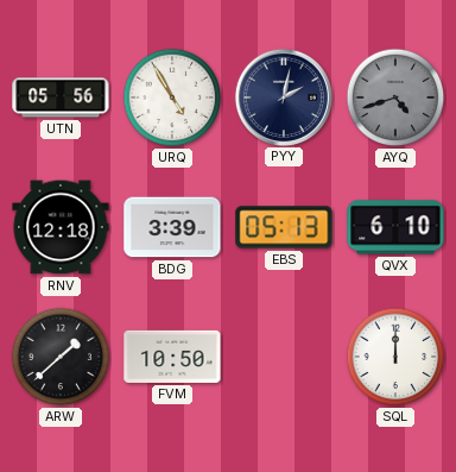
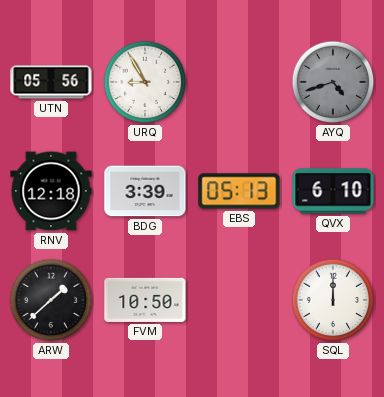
URQ: 4:55 -> 8:55
PYY: 2:02 -> none
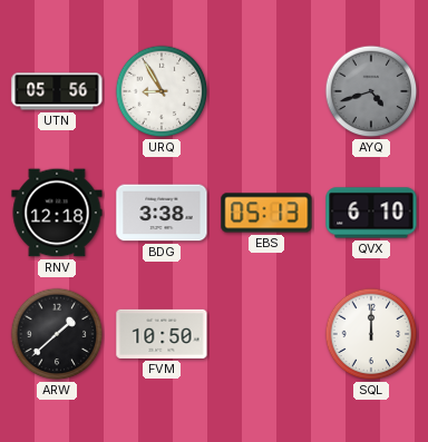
BDG: 3:39 -> 3:38
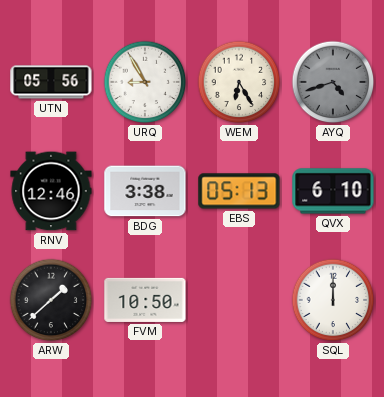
WEM: none -> 6:25
RNV: 12:18 -> 12:46
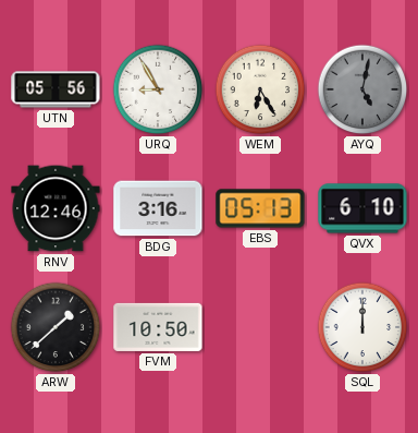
AYQ: 4:42 -> 5:02
BDG: 3:38 -> 3:16
